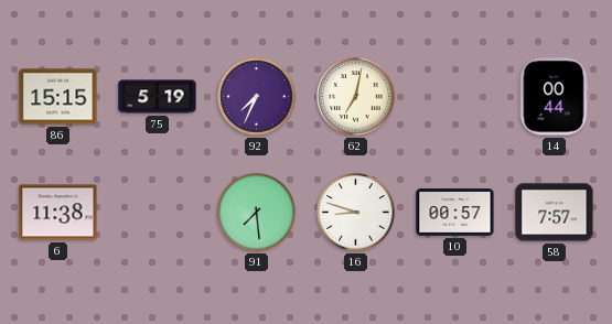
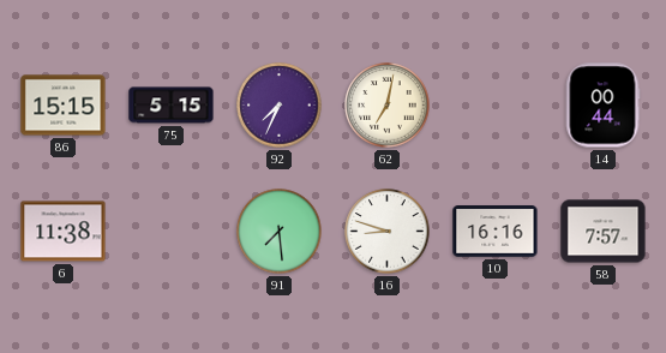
75: 5:19 -> 5:15
10: 00:57 -> 16:16
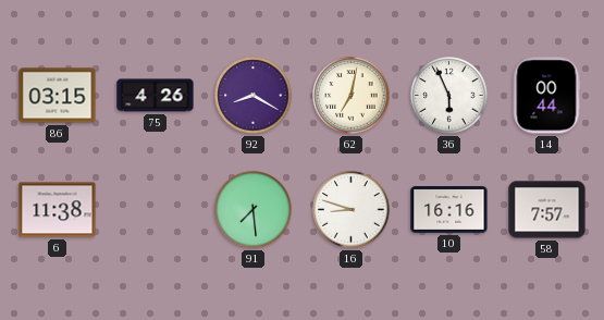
86: 15:15 -> 03:15
75: 5:15 -> 4:26
92: 7:34 -> 8:20
36: none -> 5:56
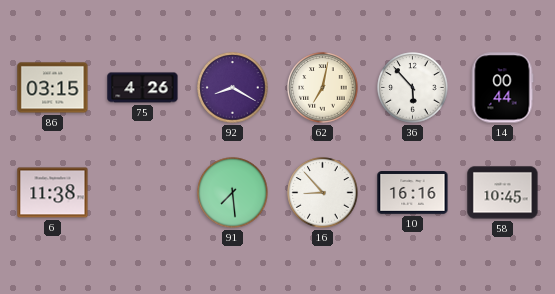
36: 5:56 -> 5:53
16: 8:48 -> 8:53
58: 7:57 -> 10:45
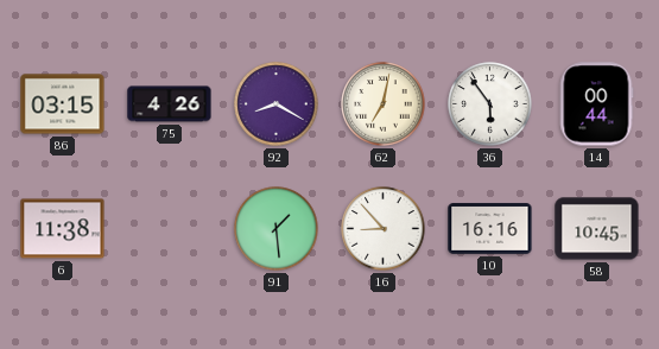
36: 5:53 -> 5:54
91: 7:29 -> 1:29
